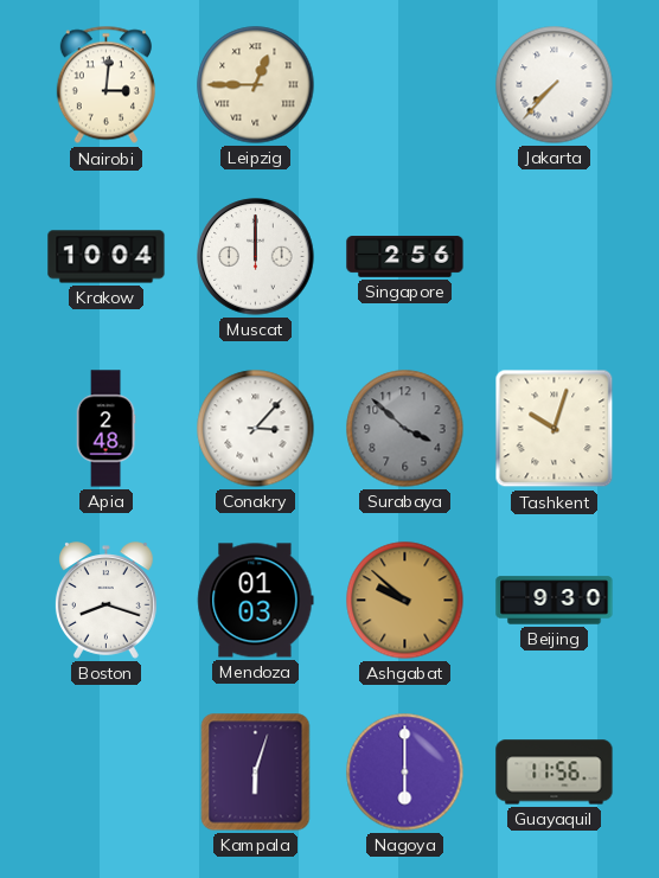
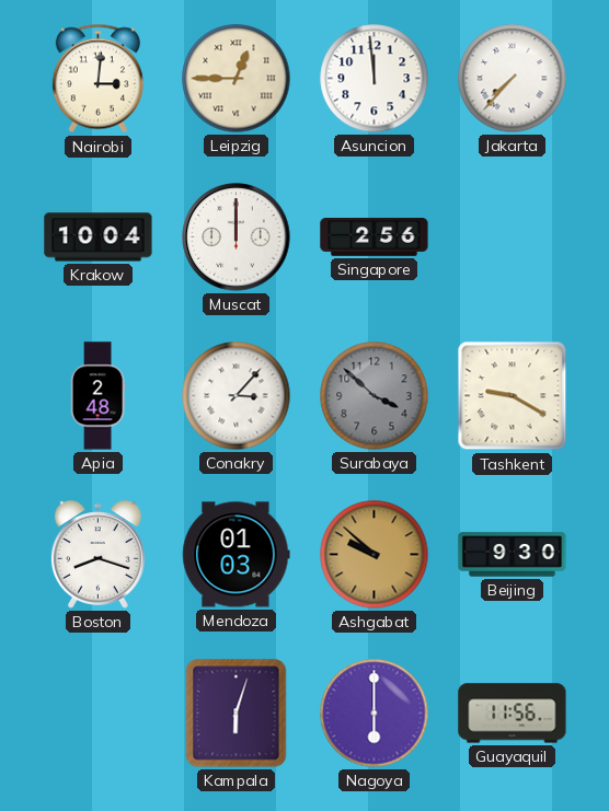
Asuncion: none -> 11:59
Tashkent: 10:03 -> 9:20
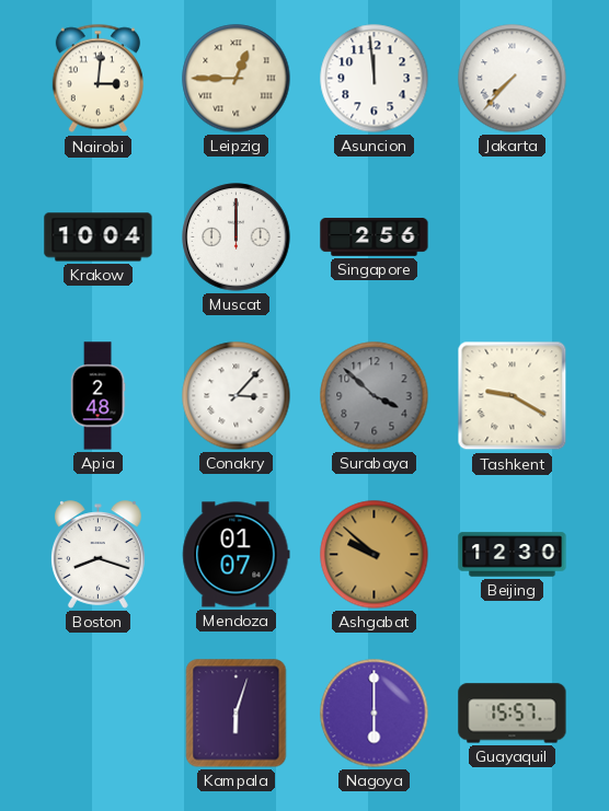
Mendoza: 01:03 -> 01:07
Beijing: 9:30 -> 12:30
Guayaquil: 11:56 -> 15:57
